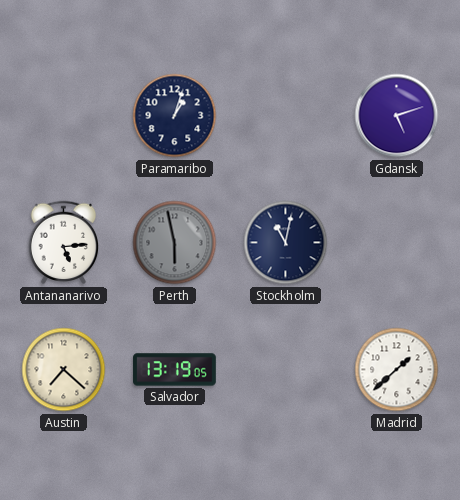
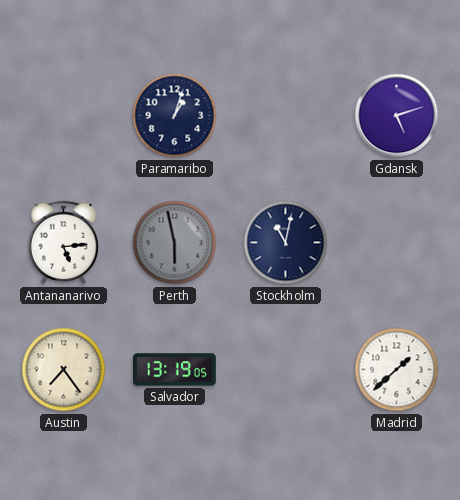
Austin: 7:22 -> 7:24
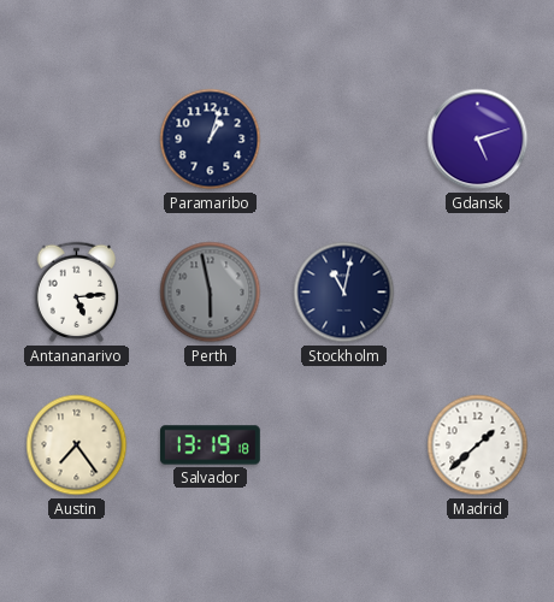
Salvador: 13:19:05 -> 13:19:18
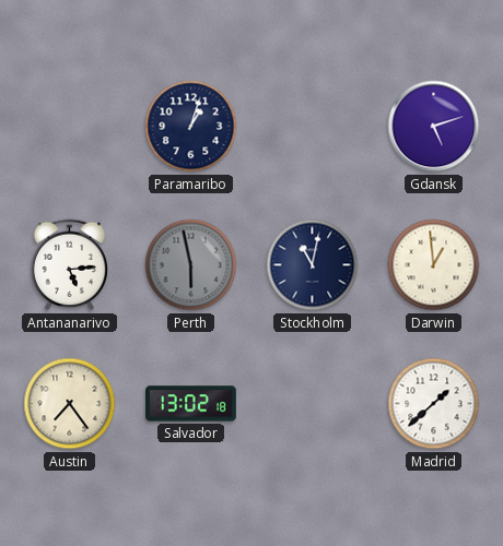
Darwin: none -> 12:59
Salvador: 13:19 -> 13:02
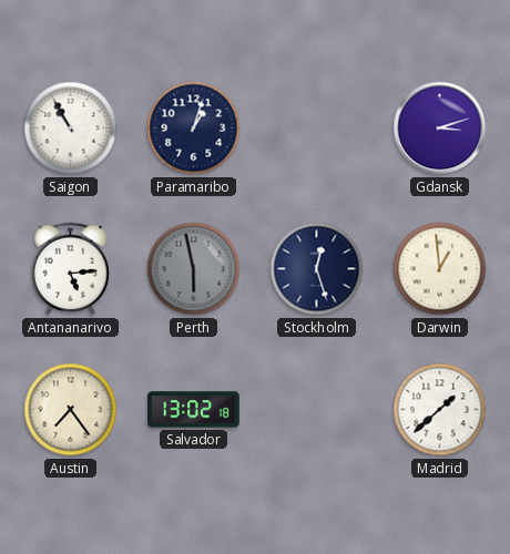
Saigon: none -> 10:55
Gdansk: 5:12 -> 3:12
Stockholm: 11:02 -> 12:27
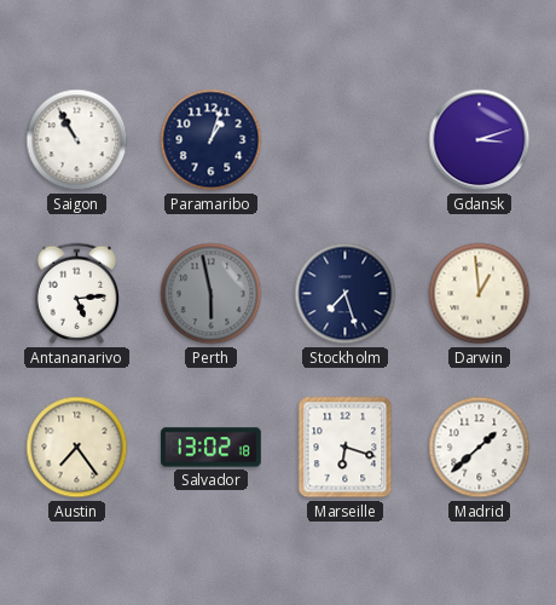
Stockholm: 12:27 -> 7:27
Marseille: none -> 6:18
